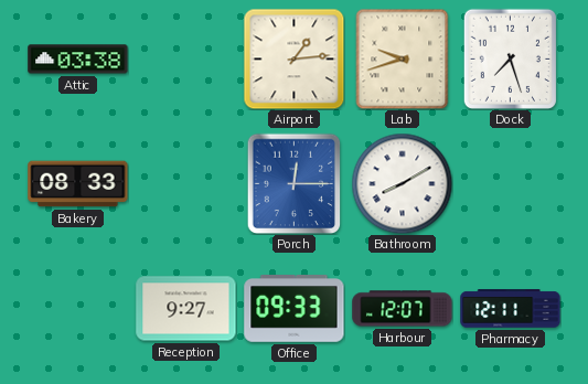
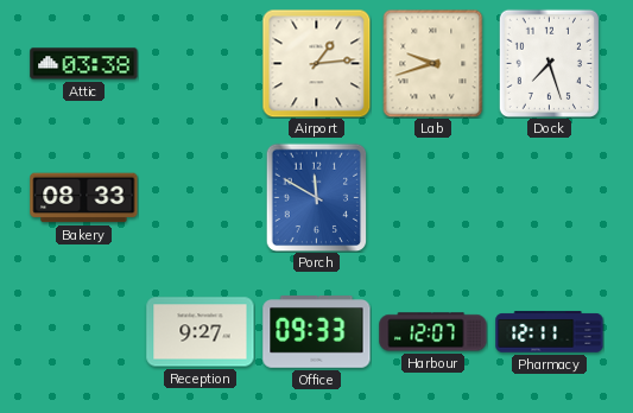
Porch: 12:15 -> 11:50
Bathroom: 8:10 -> none
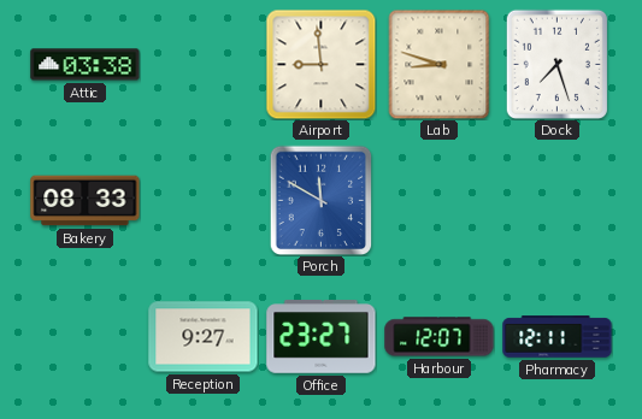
Airport: 1:14 -> 8:59
Lab: 9:42 -> 8:48
Office: 09:33 -> 23:27
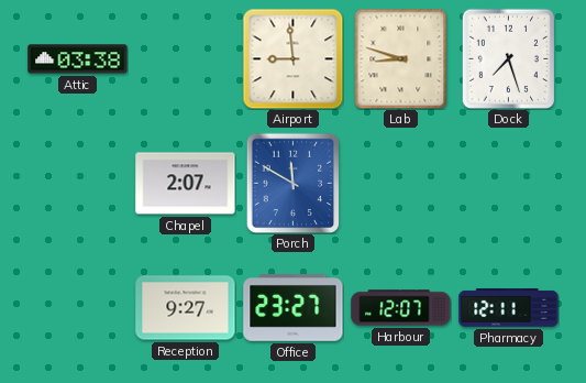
Bakery: 08:33 -> none
Chapel: none -> 2:07
